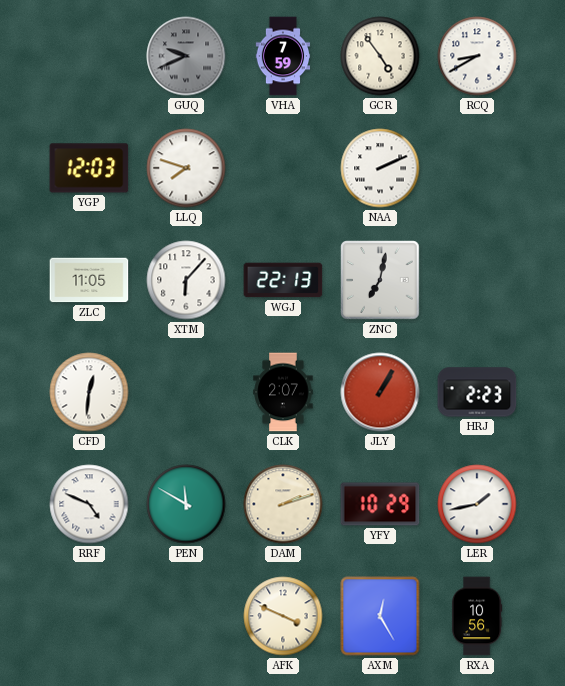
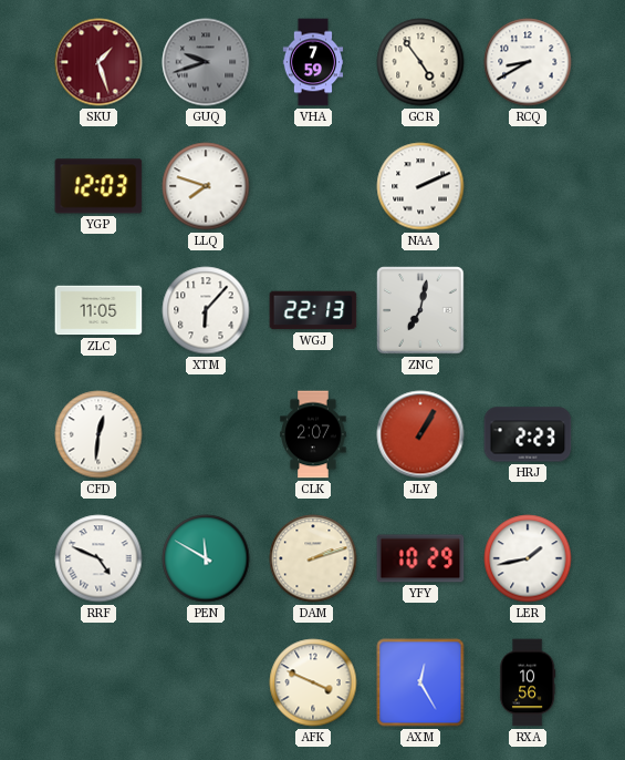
SKU: none -> 1:27
GUQ: 9:41 -> 9:42
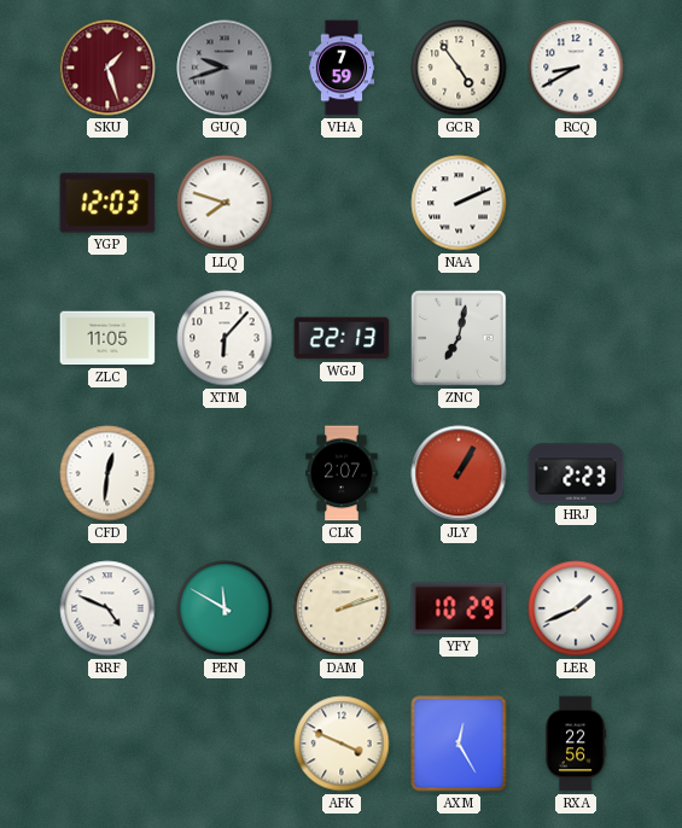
LER: 1:43 -> 1:41
RXA: 10:56 -> 22:56
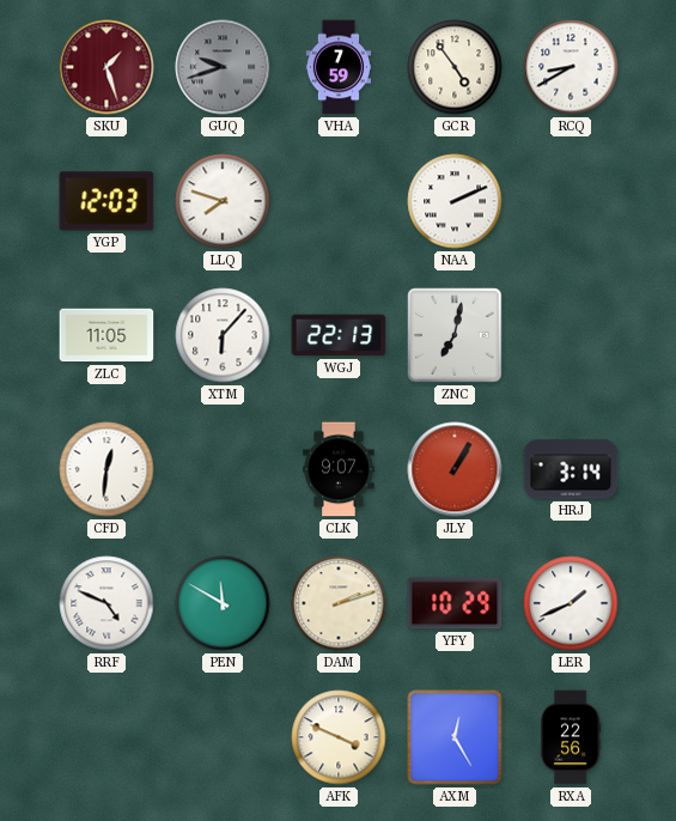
CLK: 2:07 -> 9:07
HRJ: 2:23 -> 3:14
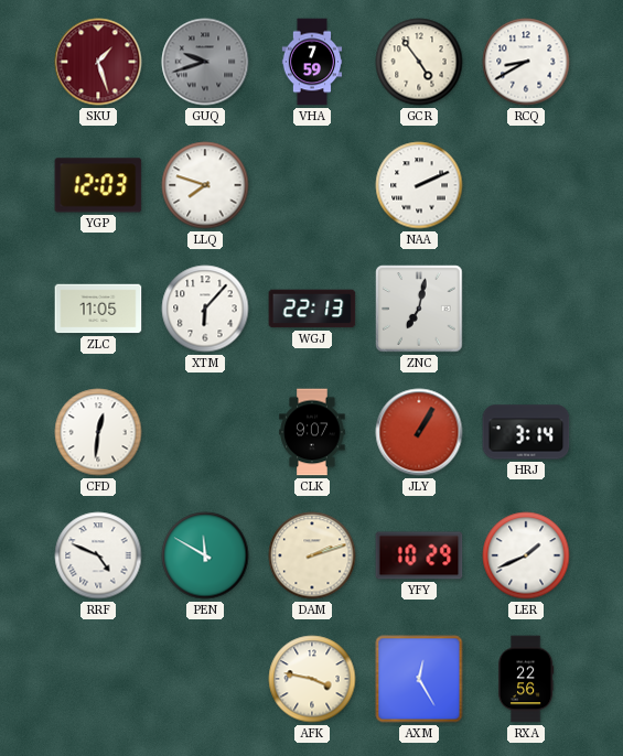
AFK: 3:49 -> 3:47
